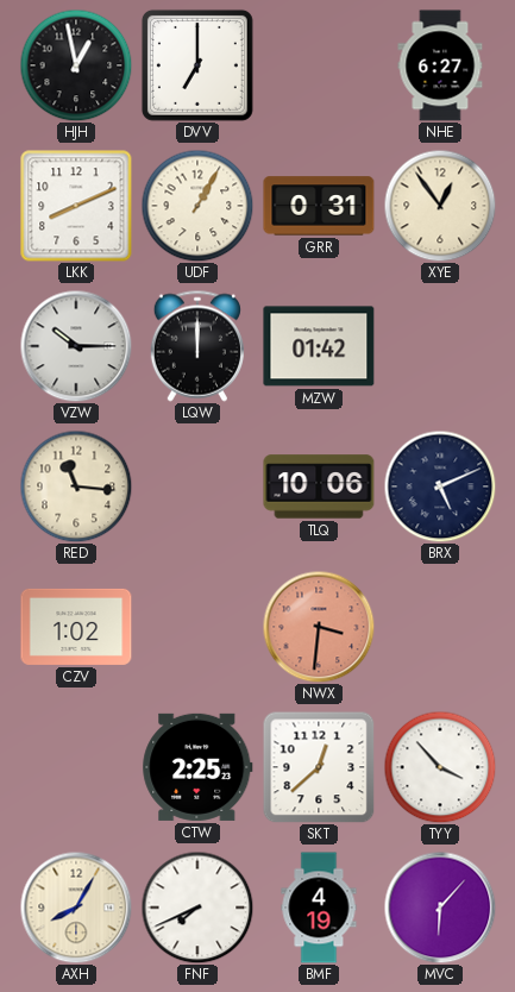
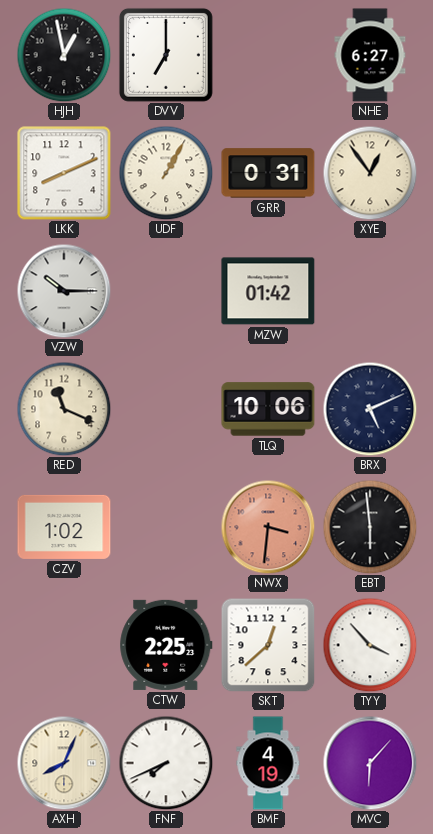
LQW: 12:00 -> none
RED: 11:16 -> 11:19
EBT: none -> 5:59
AXH: 8:05 -> 8:04
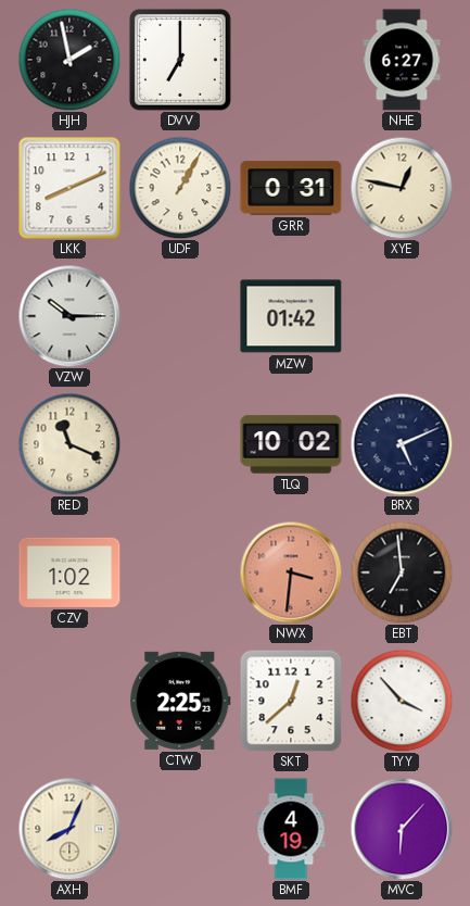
HJH: 12:58 -> 1:58
XYE: 12:54 -> 12:47
TLQ: 10:06 -> 10:02
EBT: 5:59 -> 6:59
FNF: 7:41 -> none
